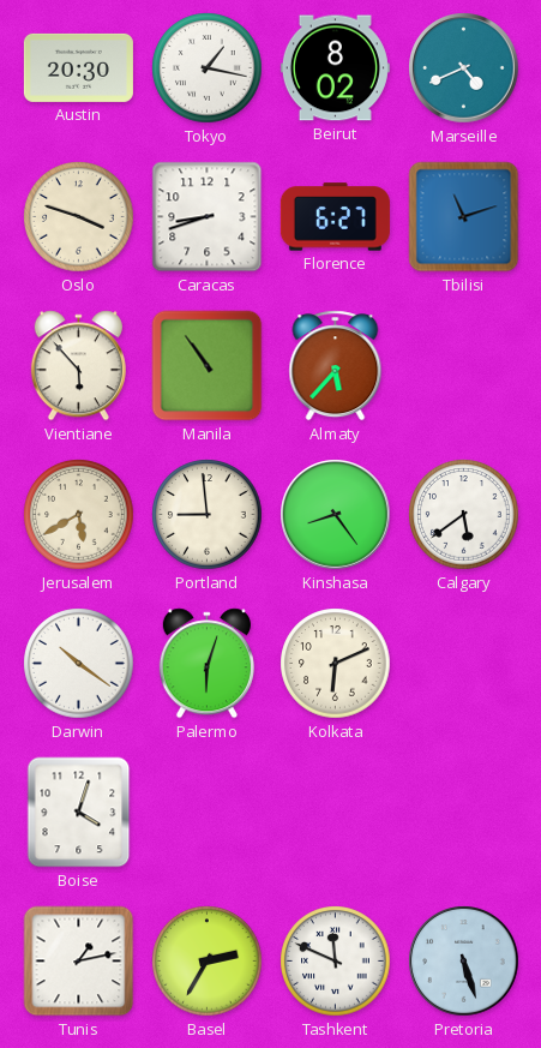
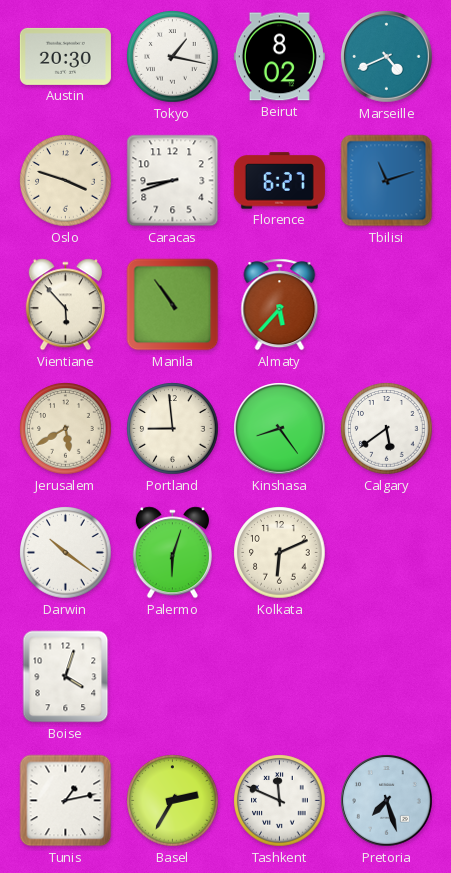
Pretoria: 5:27 -> 7:27
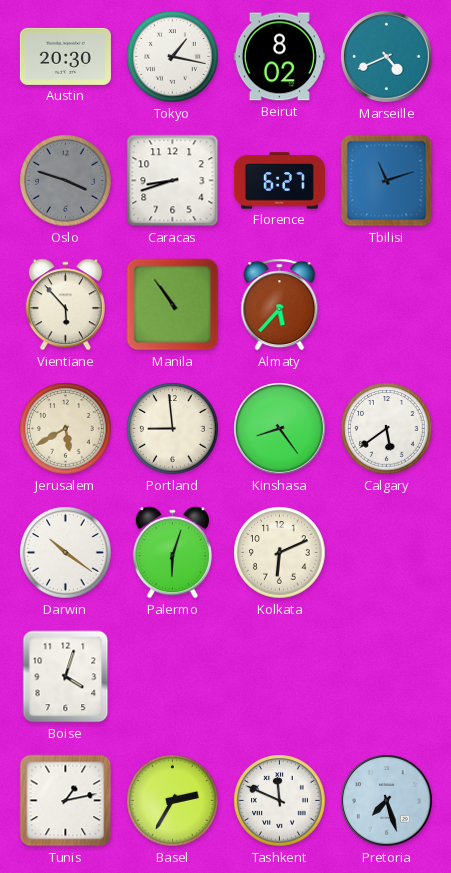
Oslo dial: cream -> grey
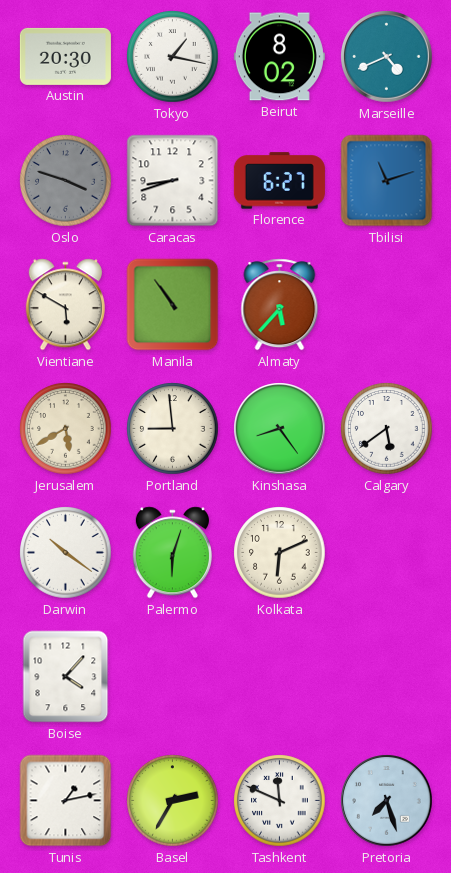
Vientiane: 5:53 -> 5:50
Boise: 4:03 -> 4:07
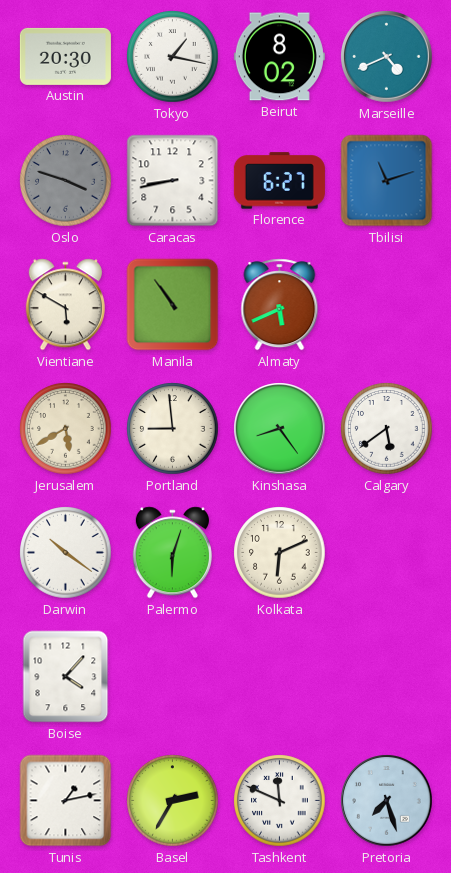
Caracas: 8:42 -> 8:43
Almaty: 5:37 -> 5:41
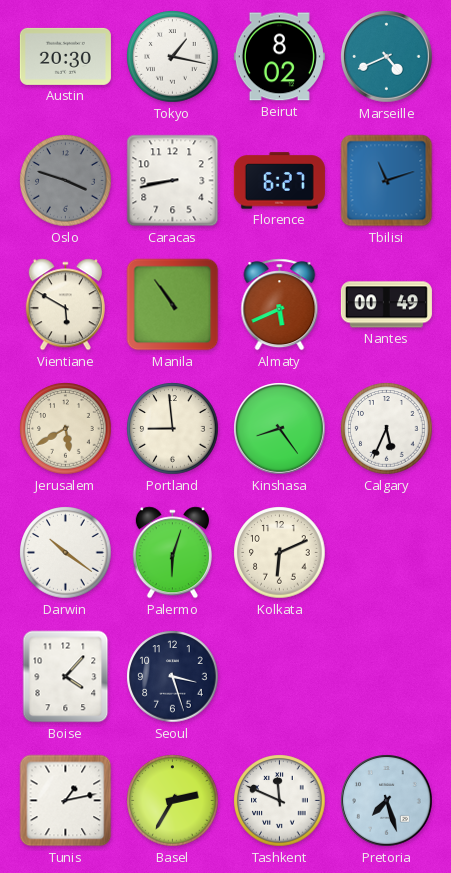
Nantes: none -> 00:49
Calgary: 5:39 -> 5:34
Seoul: none -> 3:27
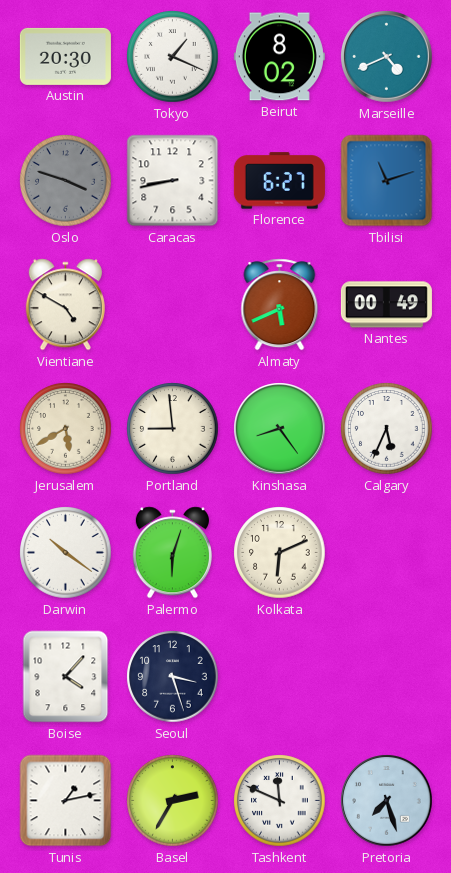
Tokyo: 1:17 -> 1:19
Vientiane: 5:50 -> 4:50
Manila: 10:54 -> none
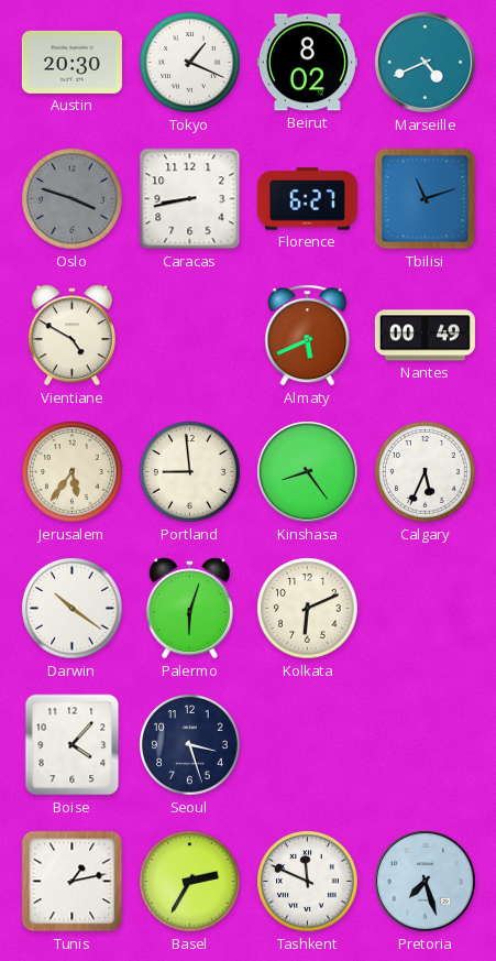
Jerusalem: 5:40 -> 5:36
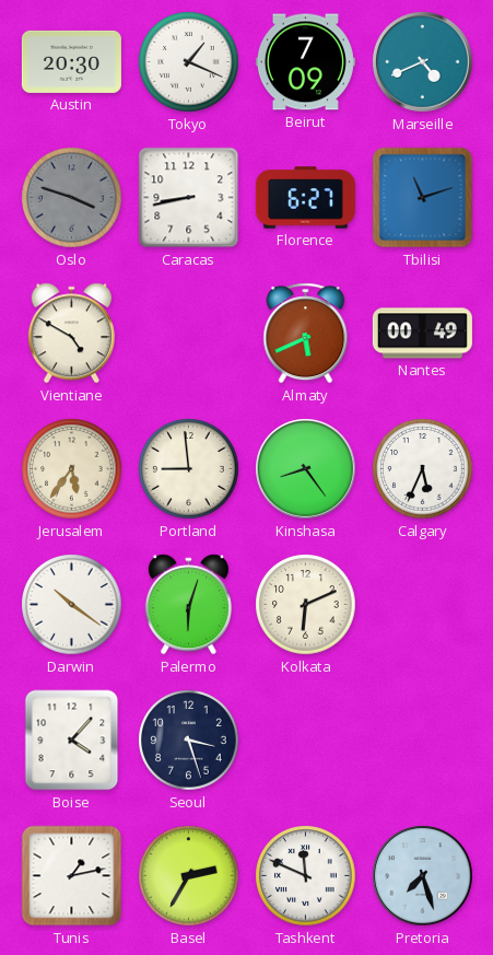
Beirut: 8:02 -> 7:09
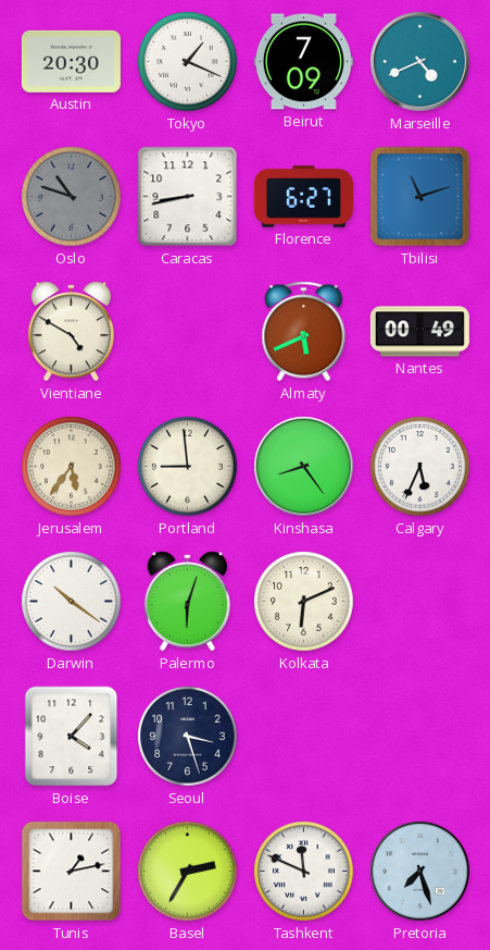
Oslo: 3:48 -> 10:48
